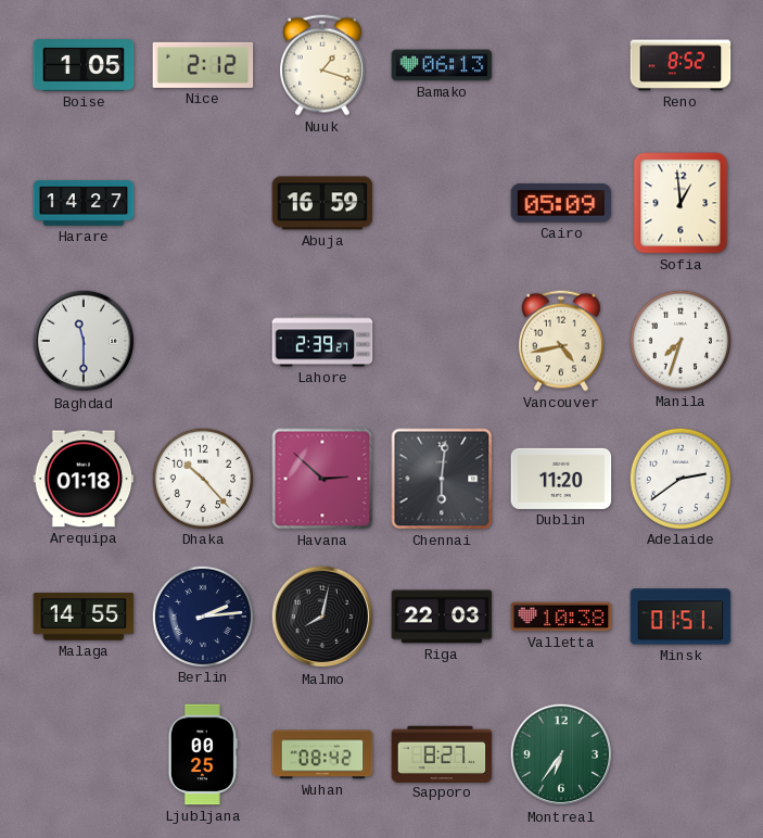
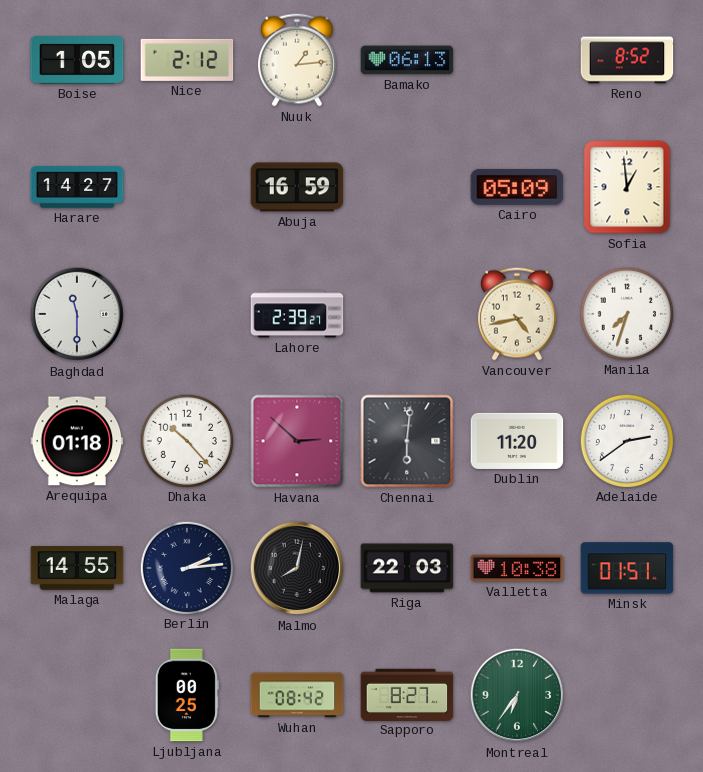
Nuuk: 1:18 -> 1:14
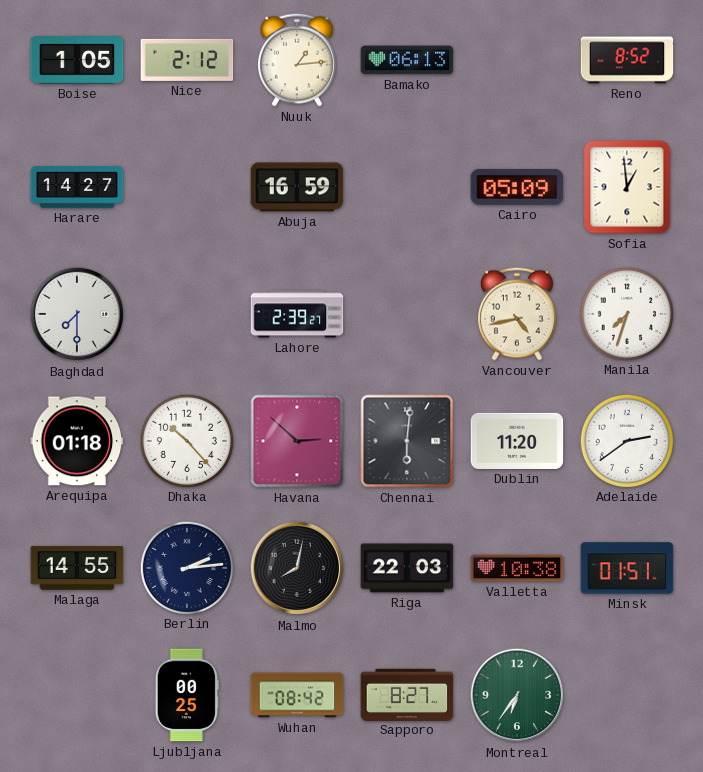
Baghdad: 11:30 -> 7:30
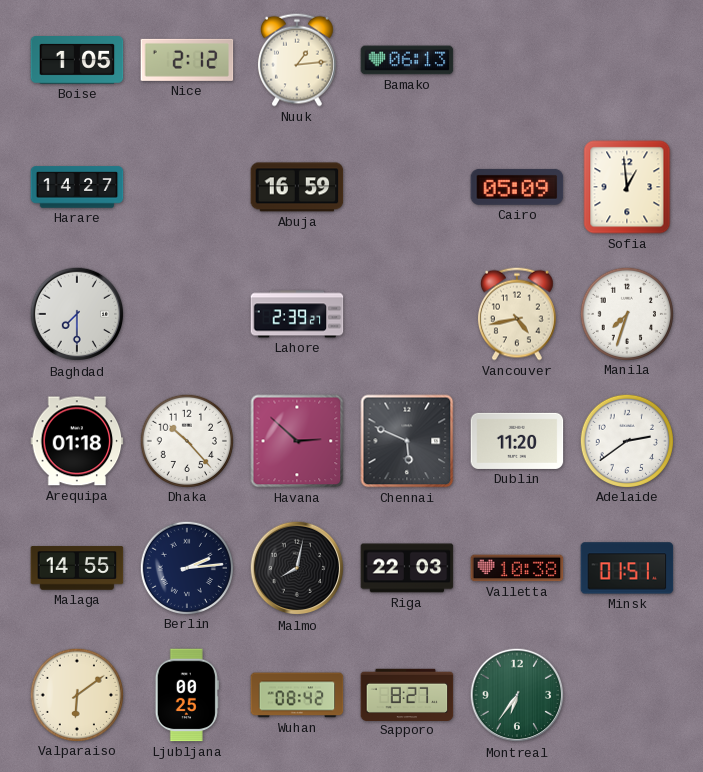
Reno: 8:52 -> none
Chennai: 6:01 -> 5:49
Valparaiso: none -> 6:09
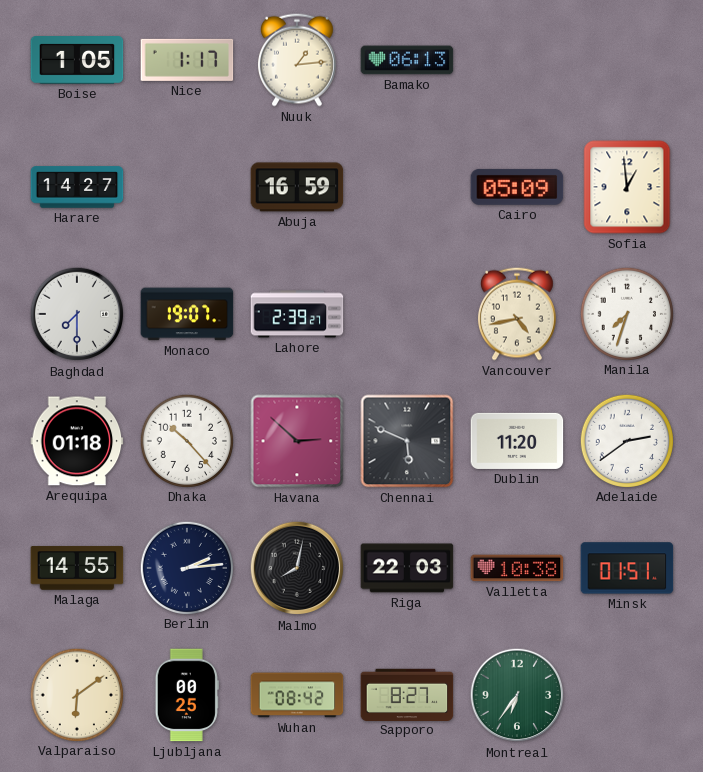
Nice: 2:12 -> 1:17
Monaco: none -> 19:07
